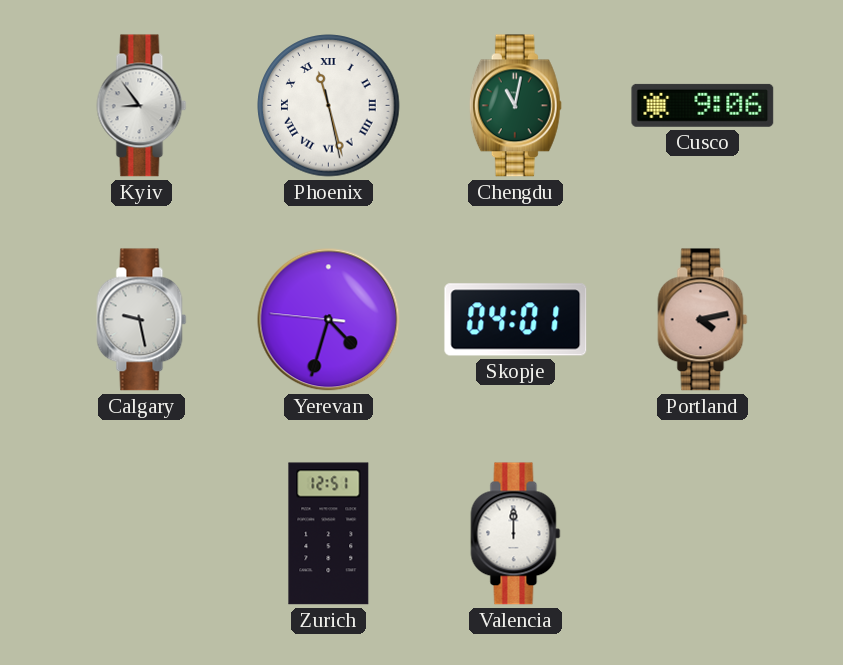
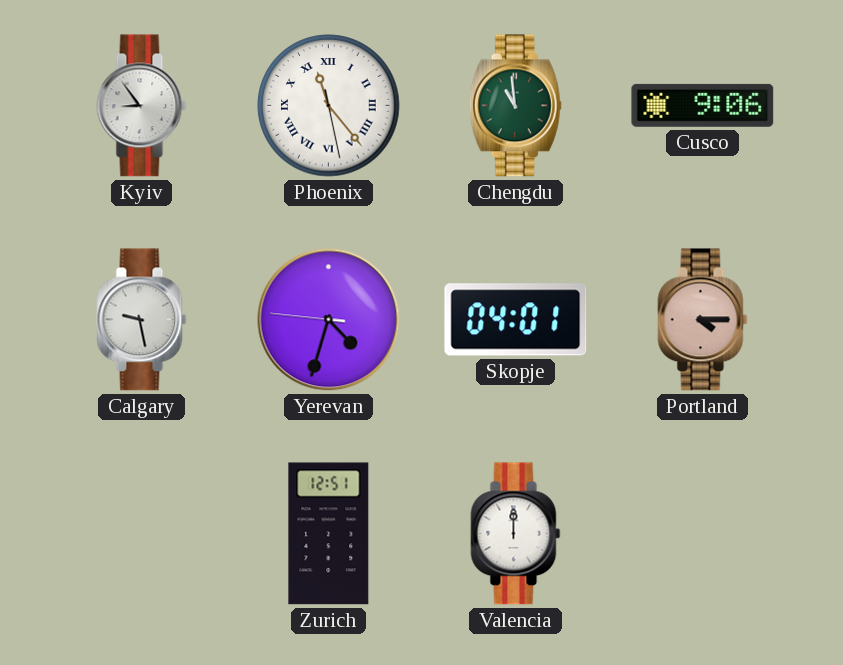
Phoenix: 11:27 -> 11:23
Chengdu: 11:02 -> 10:59
Portland: 4:13 -> 4:15
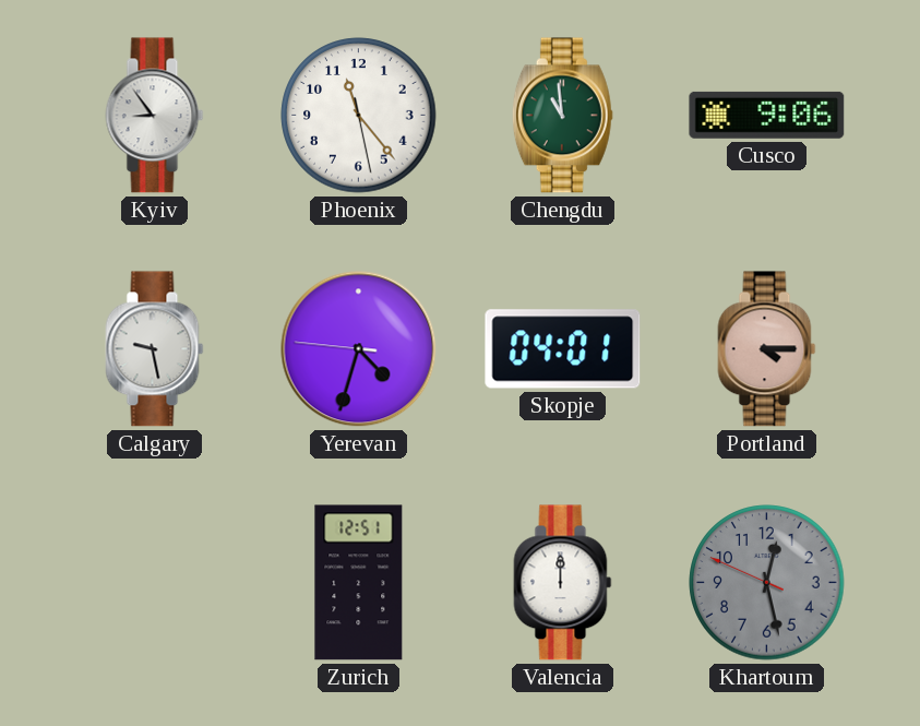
Phoenix numerals: Roman -> Arabic
Khartoum: none -> 12:27
